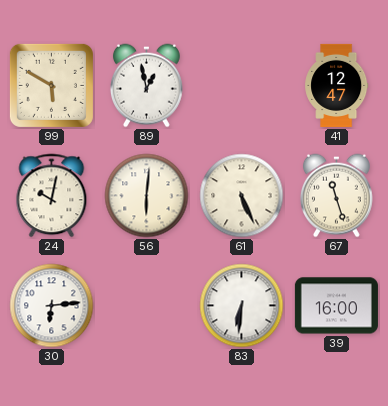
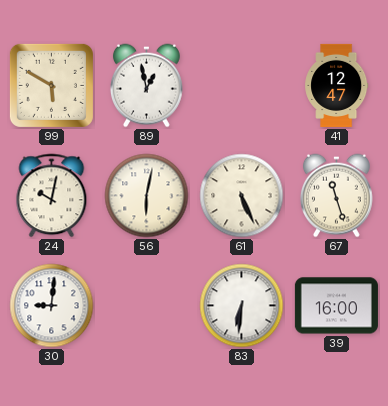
56: 6:01 -> 6:02
30: 6:14 -> 9:01
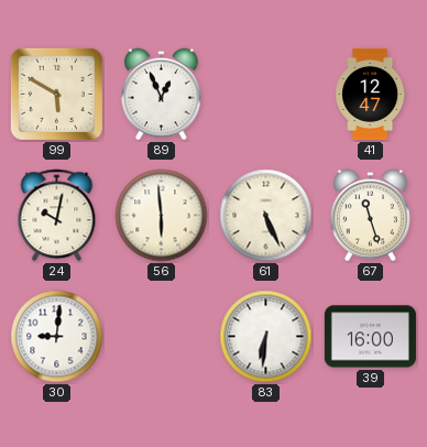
89: 12:58 -> 12:56
56: 6:02 -> 5:59
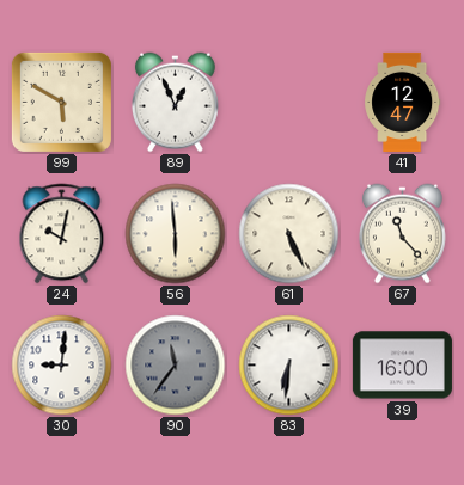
67: 11:27 -> 11:23
90: none -> 11:36
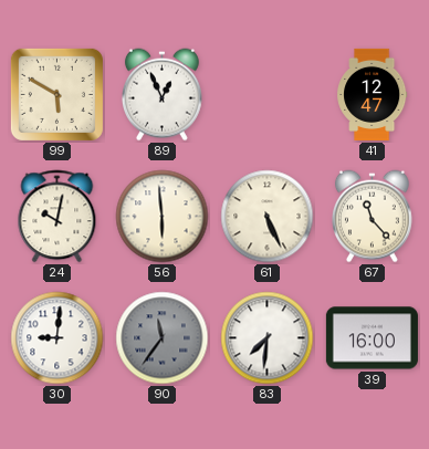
83: 6:31 -> 7:31
